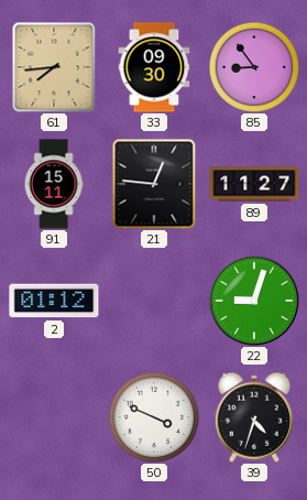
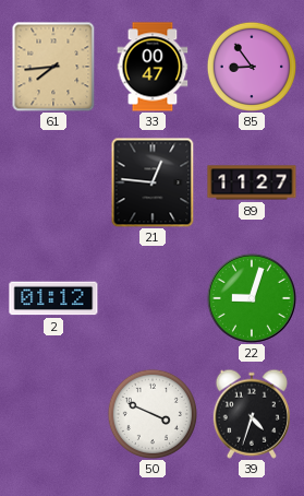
33: 09:30 -> 00:47
91: 15:11 -> none
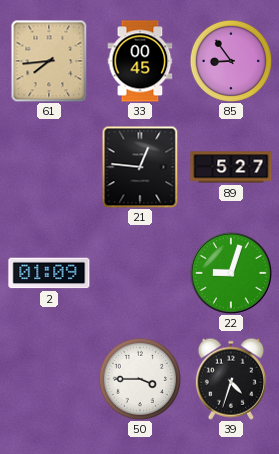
33: 00:47 -> 00:45
89: 11:27 -> 5:27
2: 01:12 -> 01:09
50: 3:49 -> 3:45
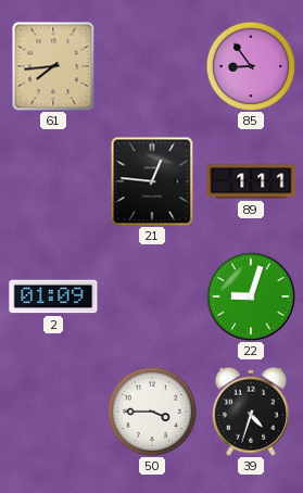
33: 00:45 -> none
89: 5:27 -> 1:11
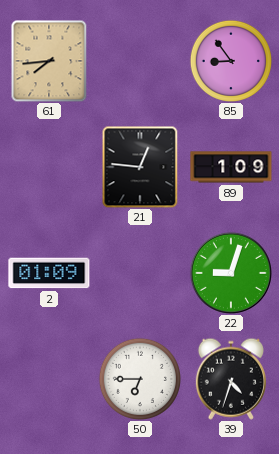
89: 1:11 -> 1:09
50: 3:45 -> 6:45
